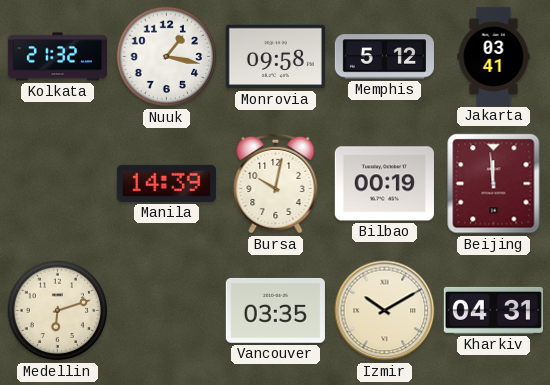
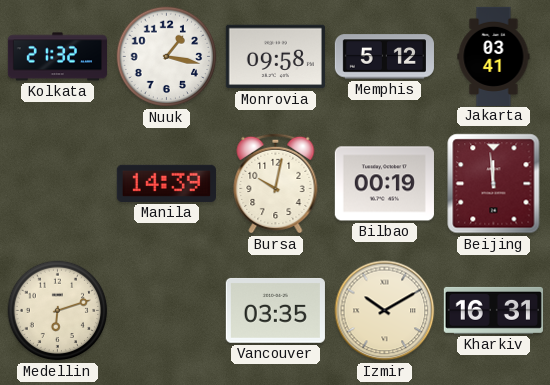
Kharkiv: 04:31 -> 16:31
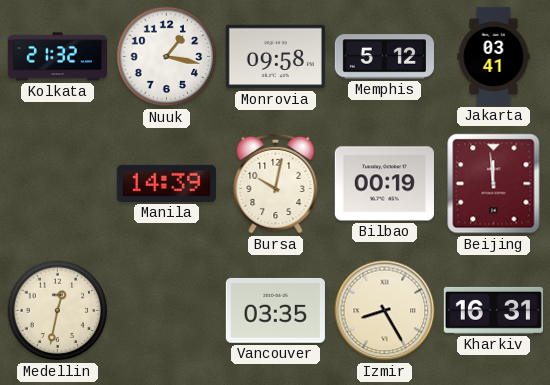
Medellin: 6:12 -> 12:32
Izmir: 10:10 -> 8:25
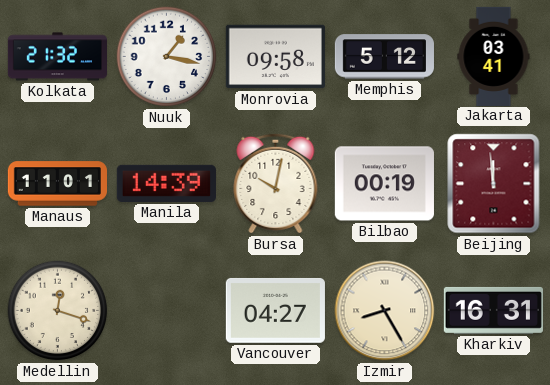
Manaus: none -> 11:01
Medellin: 12:32 -> 12:18
Vancouver: 03:35 -> 04:27
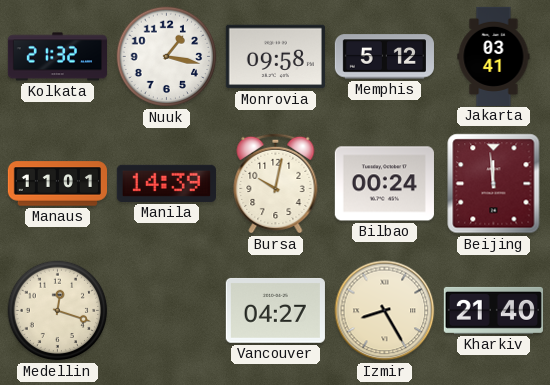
Bilbao: 00:19 -> 00:24
Kharkiv: 16:31 -> 21:40
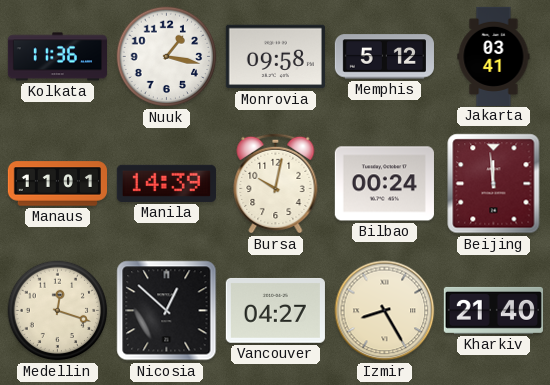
Kolkata: 21:32 -> 11:36
Nicosia: none -> 12:52
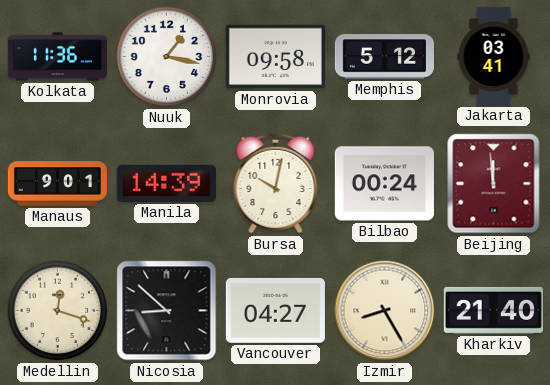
Manaus: 11:01 -> 9:01
Nicosia: 12:52 -> 8:52
